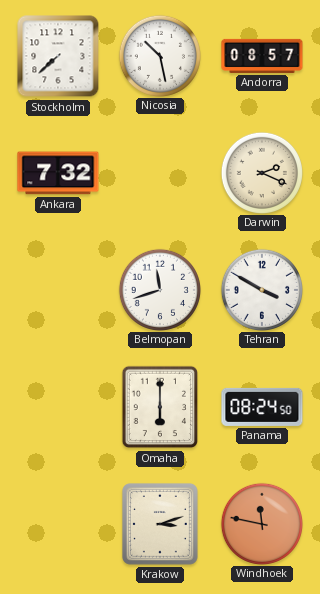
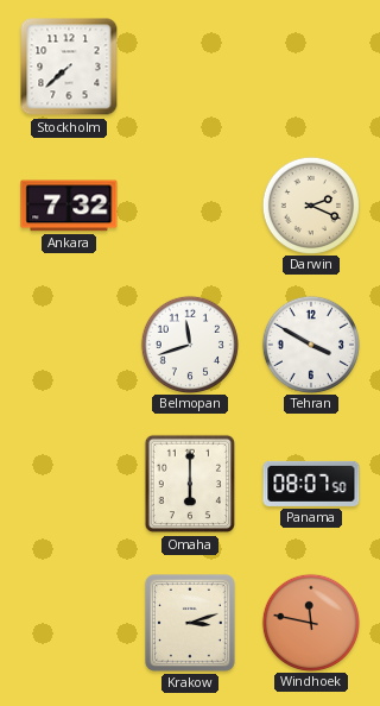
Nicosia: 10:28 -> none
Andorra: 08:57 -> none
Panama: 08:24 -> 08:07
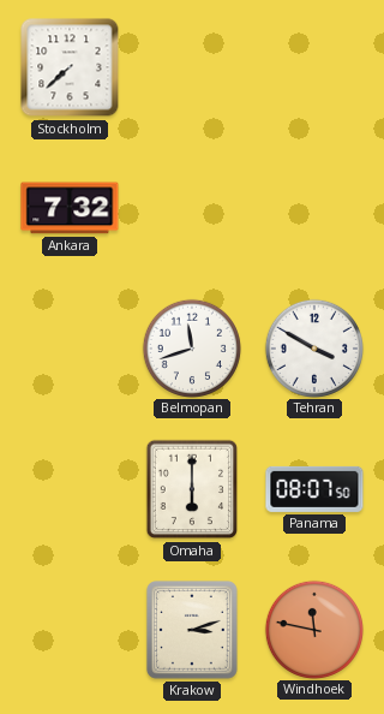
Darwin: 2:19 -> none
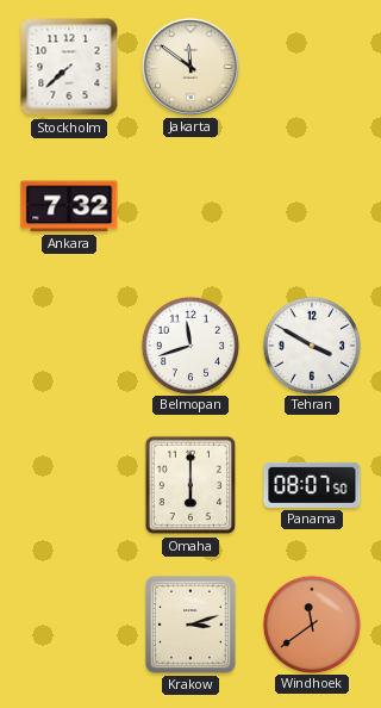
Jakarta: none -> 11:51
Windhoek: 11:47 -> 11:39
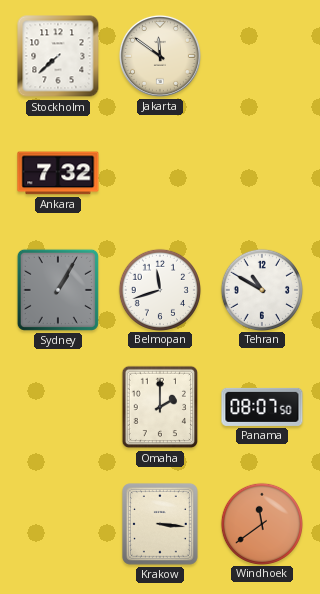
Sydney: none -> 1:05
Tehran: 3:50 -> 10:50
Omaha: 6:00 -> 2:00
Krakow: 3:12 -> 3:16
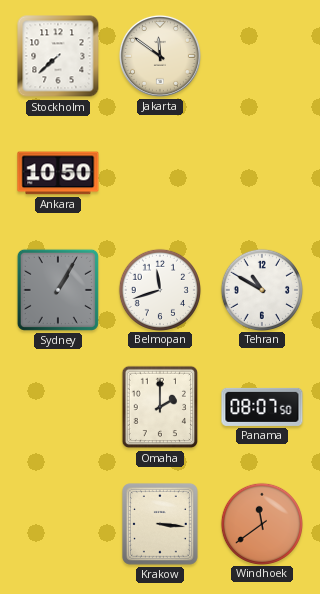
Ankara: 7:32 -> 10:50
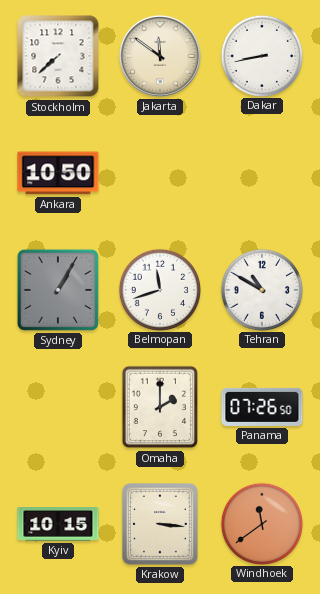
Dakar: none -> 8:43
Panama: 08:07 -> 07:26
Kyiv: none -> 10:15
